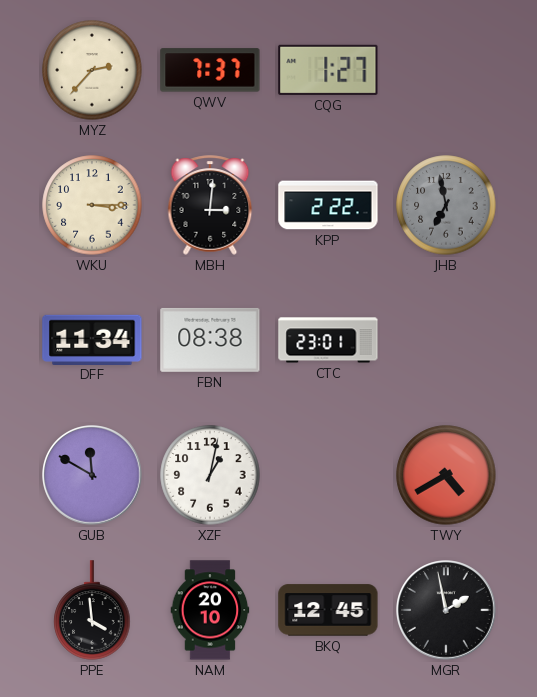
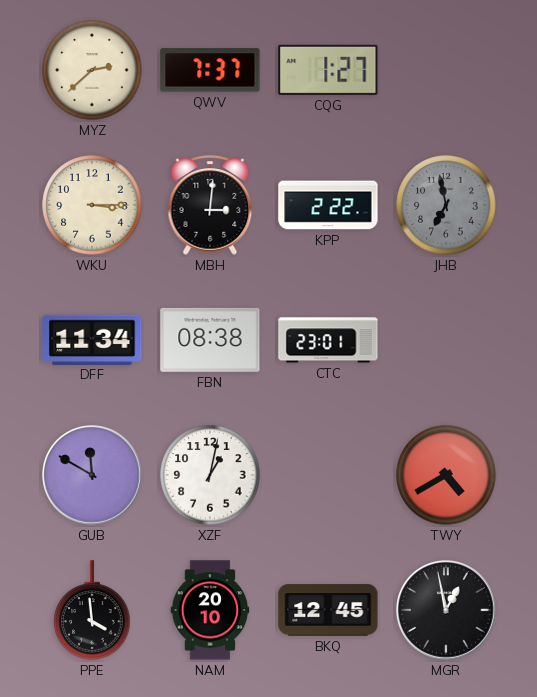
MYZ: 2:37 -> 2:38
MGR: 1:58 -> 12:58
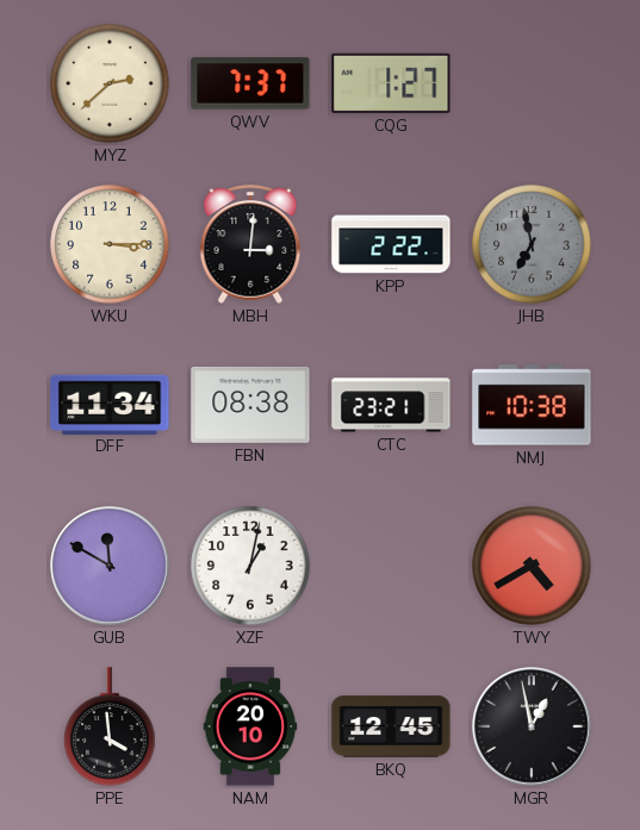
CTC: 23:01 -> 23:21
NMJ: none -> 10:38
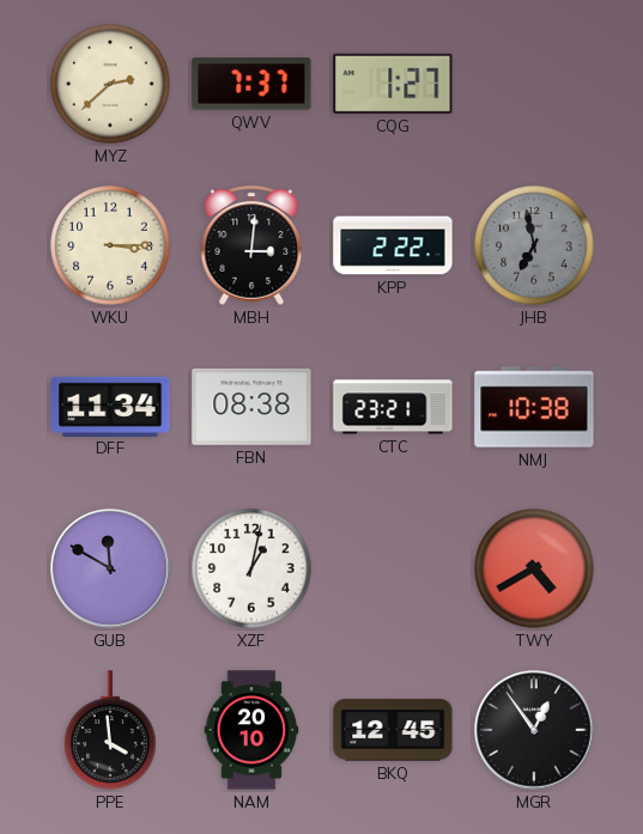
MGR: 12:58 -> 12:54
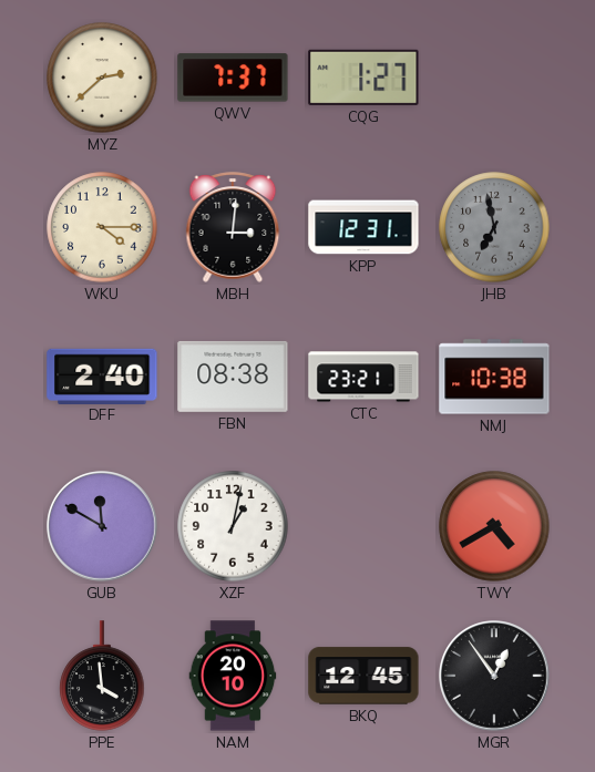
WKU: 3:15 -> 4:15
KPP: 2:22 -> 12:31
DFF: 11:34 -> 2:40
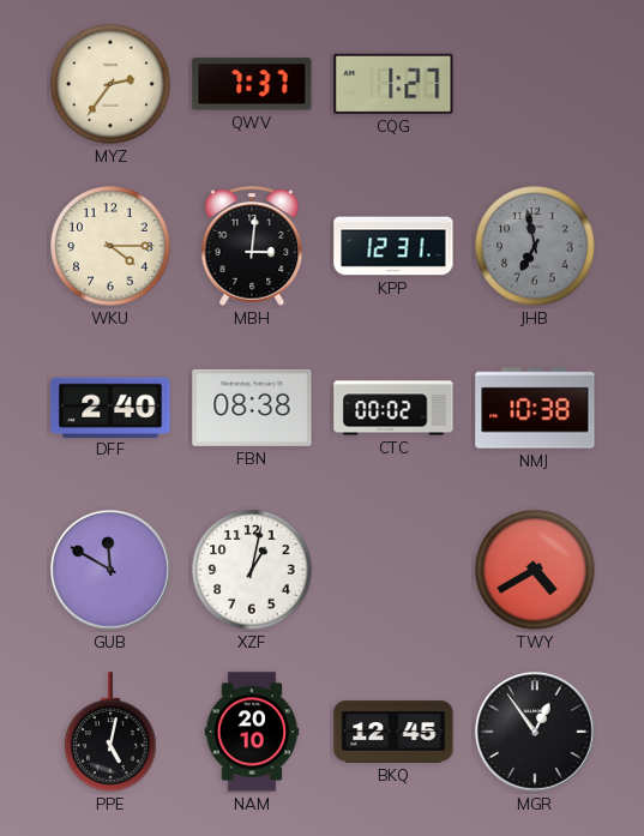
MYZ: 2:38 -> 2:36
CTC: 23:21 -> 00:02
PPE: 3:59 -> 5:02
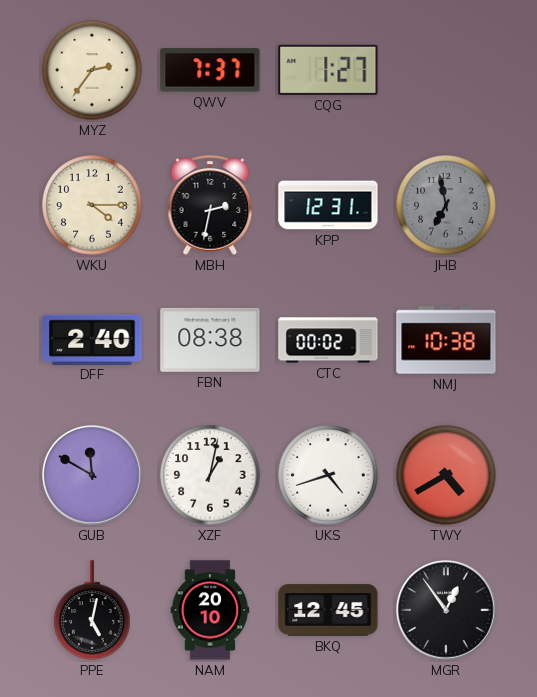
MBH: 3:01 -> 2:32
UKS: none -> 4:42
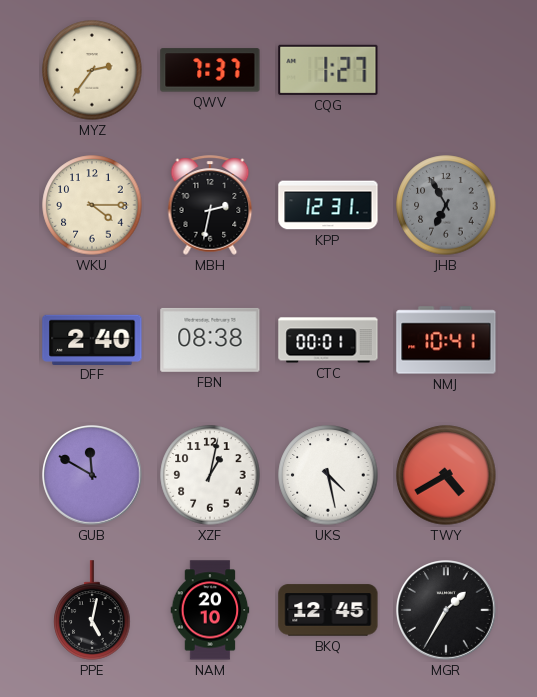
JHB: 6:58 -> 6:55
CTC: 00:02 -> 00:01
NMJ: 10:38 -> 10:41
UKS: 4:42 -> 4:28
MGR: 12:54 -> 1:35
